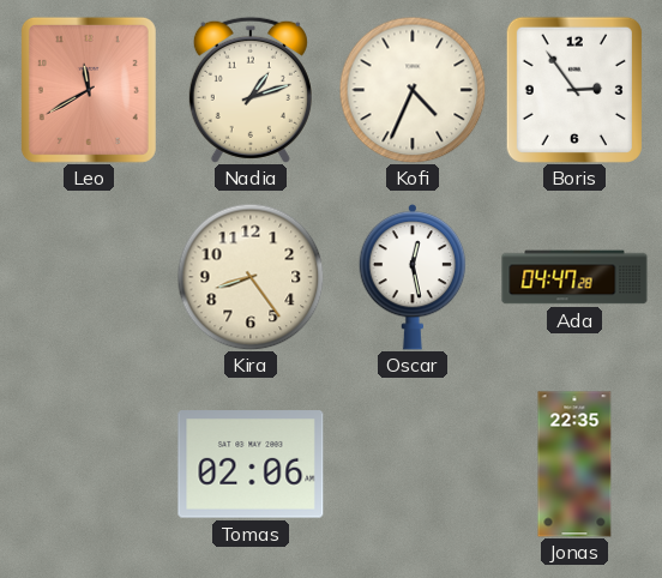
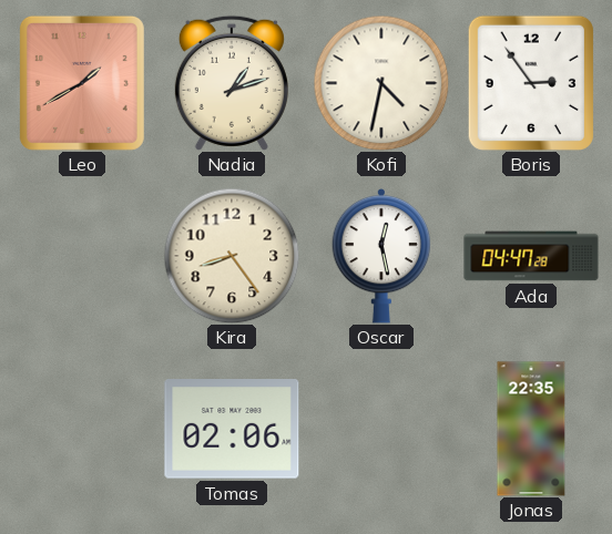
Leo: 11:40 -> 1:40
Kofi: 4:34 -> 4:32
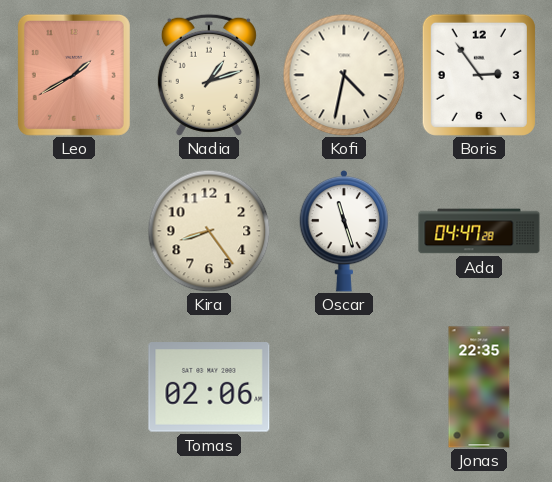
Oscar: 12:28 -> 11:27
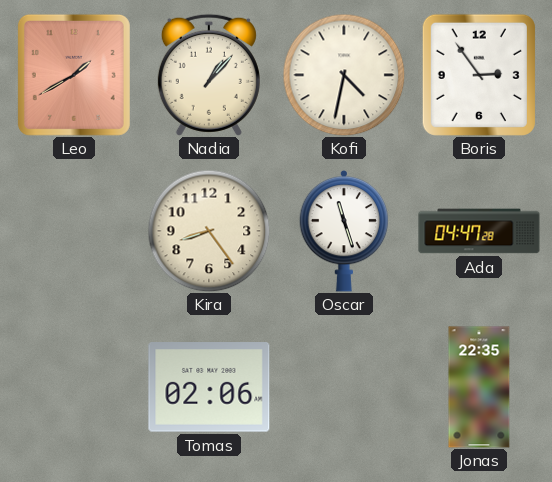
Nadia: 1:12 -> 1:07
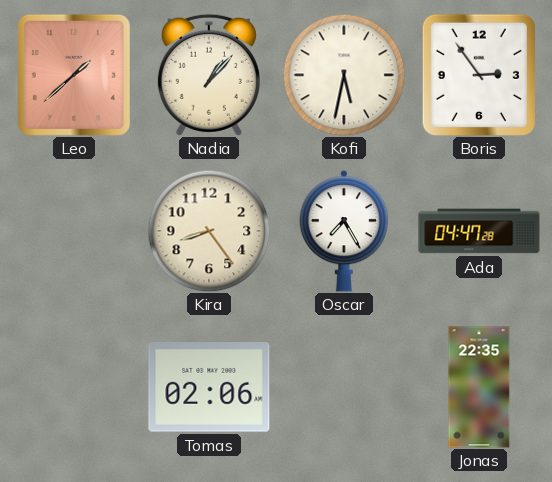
Leo: 1:40 -> 1:38
Kofi: 4:32 -> 5:32
Oscar: 11:27 -> 7:25
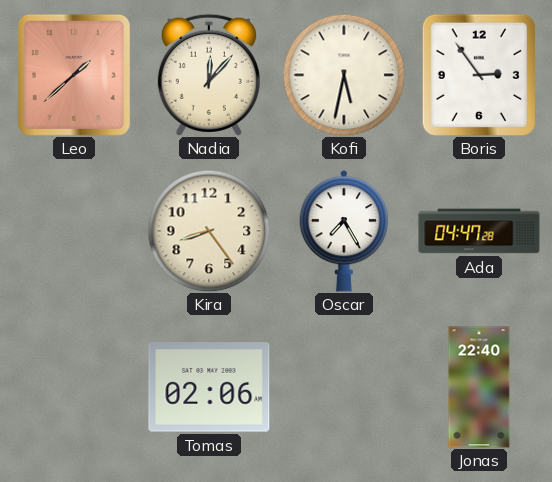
Nadia: 1:07 -> 12:07
Jonas: 22:35 -> 22:40
